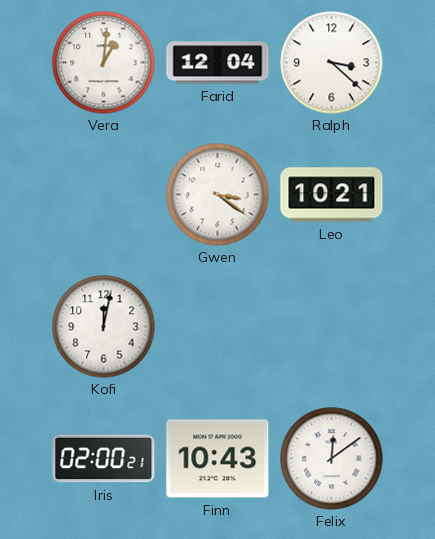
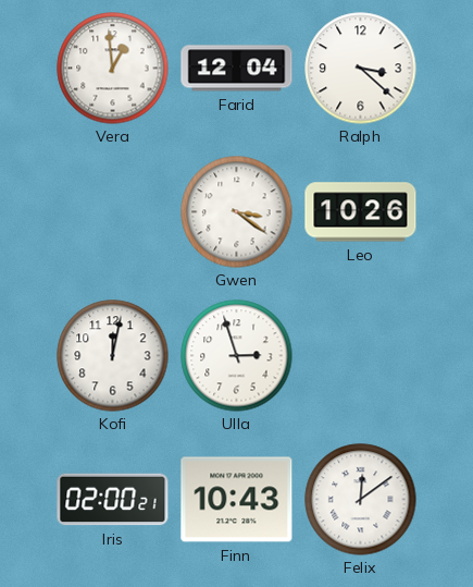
Vera: 1:01 -> 12:59
Leo: 10:21 -> 10:26
Ulla: none -> 2:57
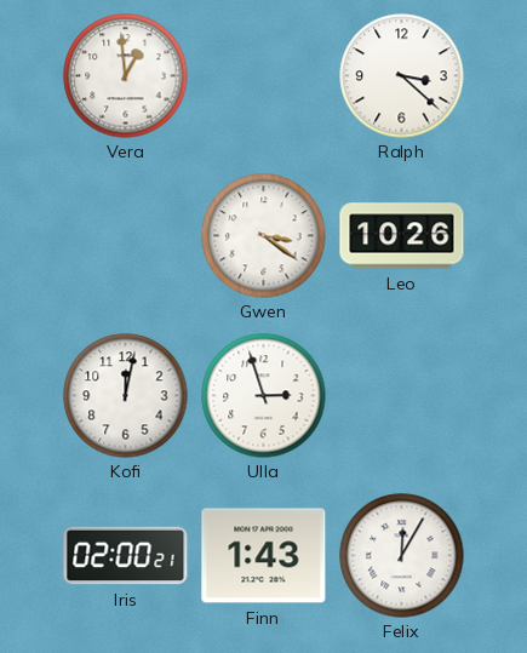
Farid: 12:04 -> none
Finn: 10:43 -> 1:43
Felix: 12:09 -> 12:05
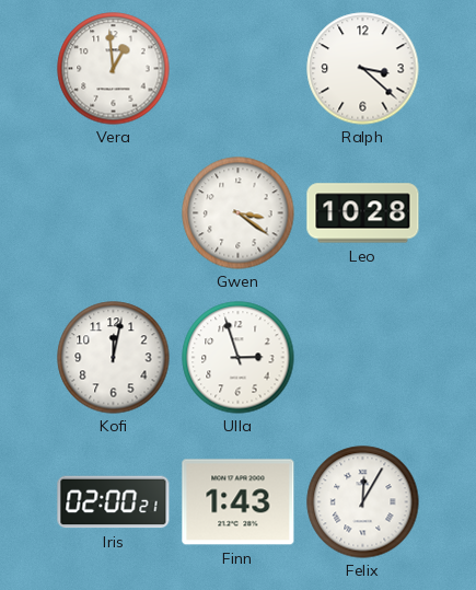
Leo: 10:26 -> 10:28
